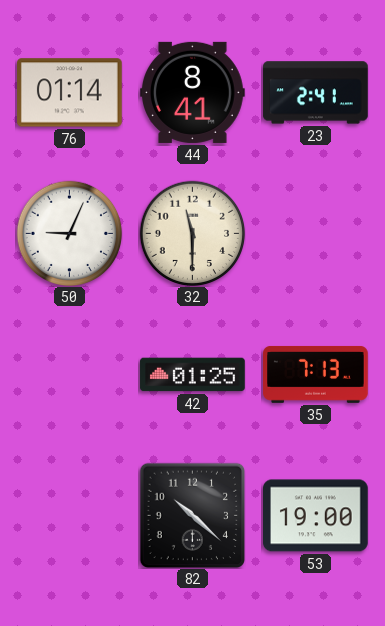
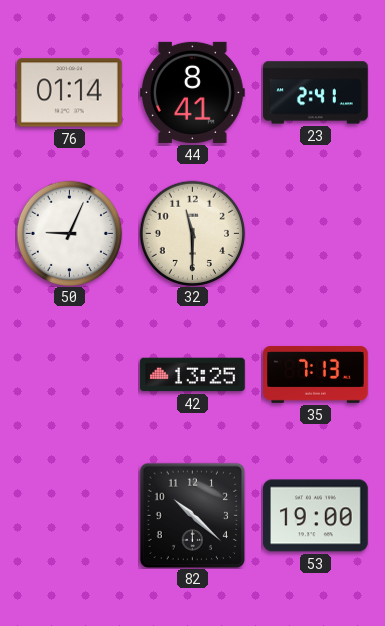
42: 01:25 -> 13:25
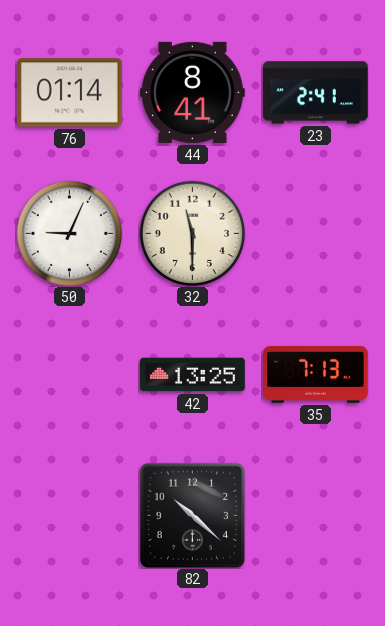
53: 19:00 -> none
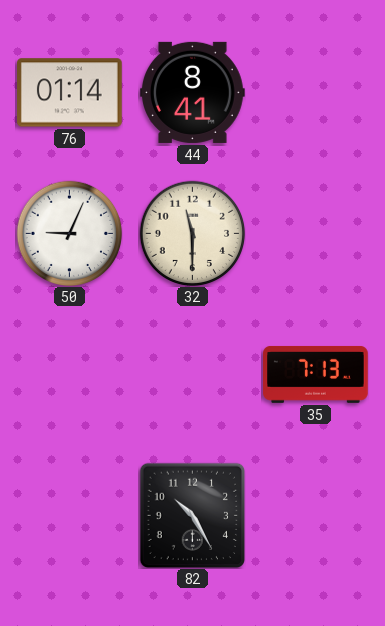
23: 2:41 -> none
42: 13:25 -> none
82: 10:22 -> 10:25
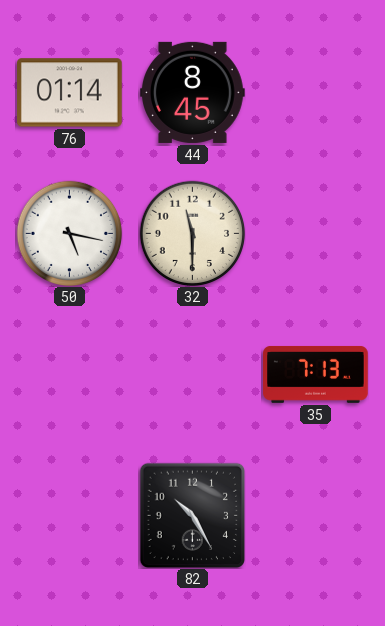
44: 8:41 -> 8:45
50: 9:04 -> 5:17
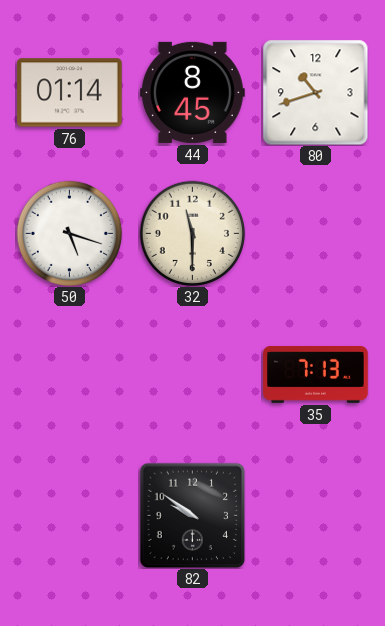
80: none -> 10:42
50: 5:17 -> 5:18
82: 10:25 -> 9:51
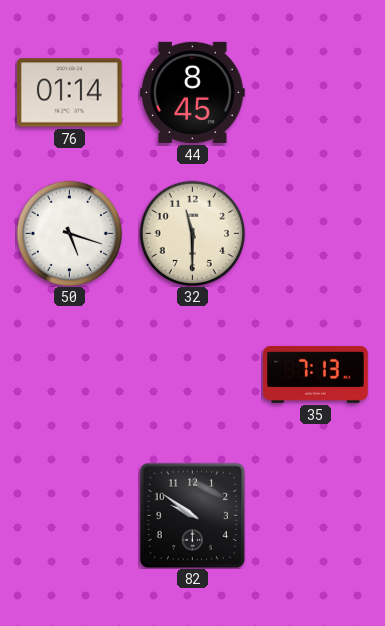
80: 10:42 -> none
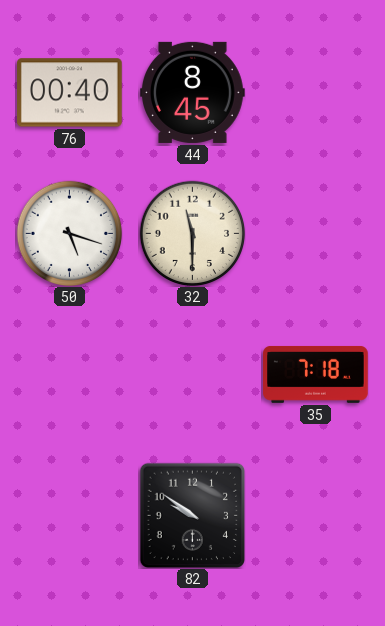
76: 01:14 -> 00:40
35: 7:13 -> 7:18
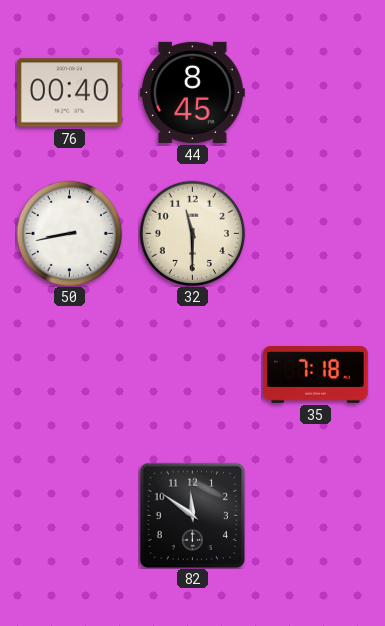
50: 5:18 -> 8:43
82: 9:51 -> 11:51
